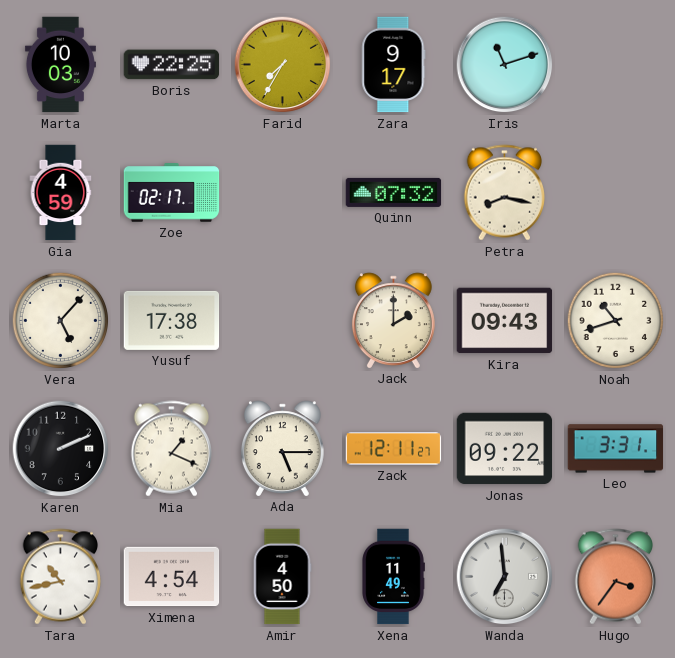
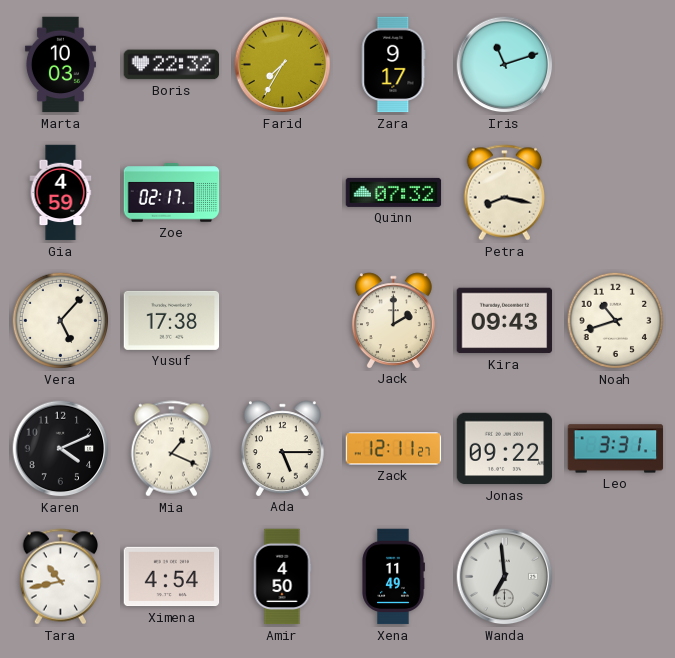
Boris: 22:25 -> 22:32
Karen: 2:11 -> 4:11
Hugo: 3:36 -> none
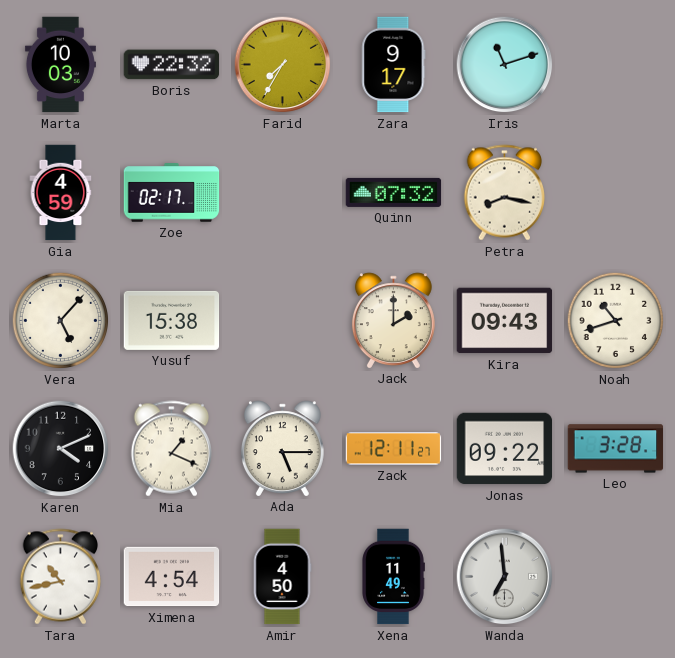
Yusuf: 17:38 -> 15:38
Leo: 3:31 -> 3:28
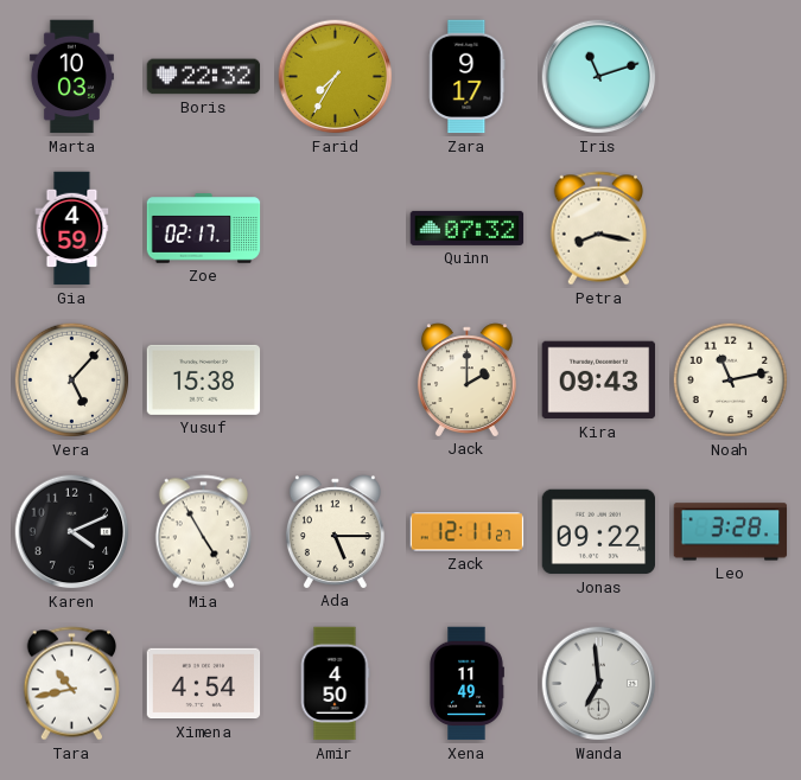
Noah: 10:42 -> 11:13
Mia: 1:19 -> 4:55
